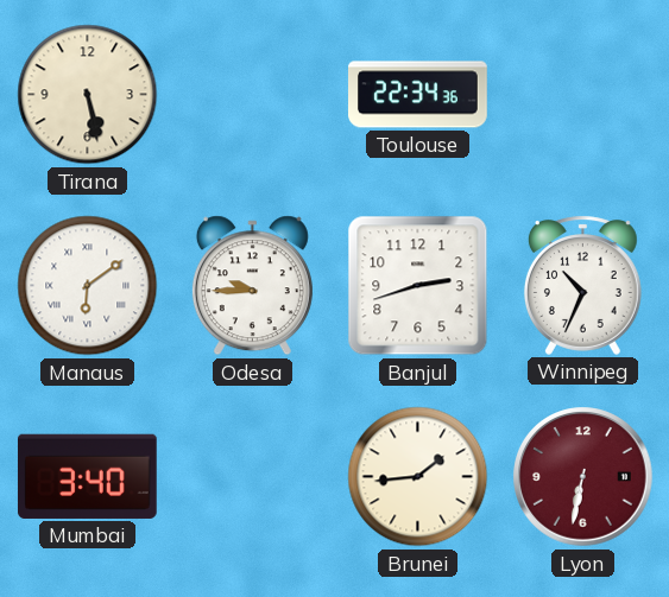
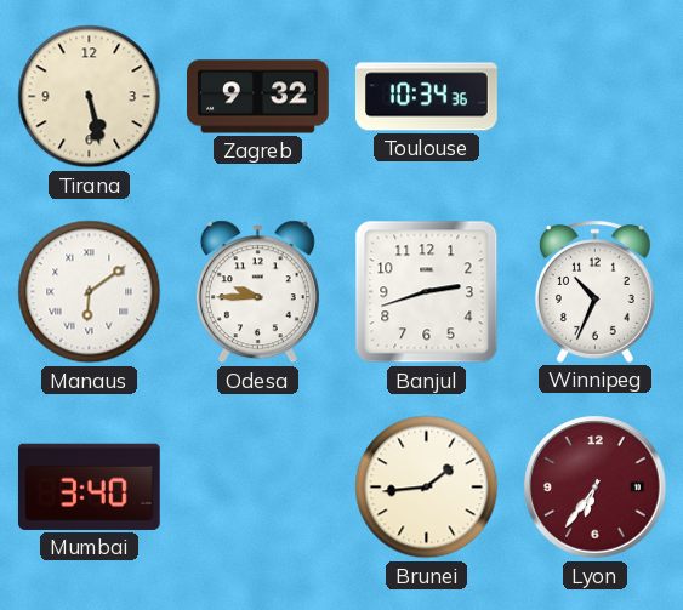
Zagreb: none -> 9:32
Toulouse: 22:34 -> 10:34
Lyon: 6:32 -> 6:36
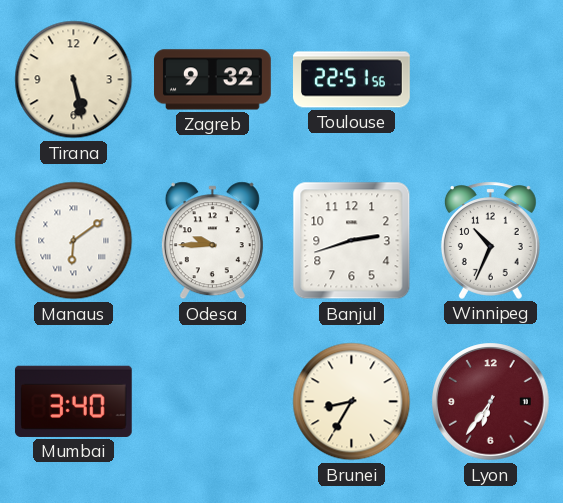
Toulouse: 10:34 -> 22:51
Brunei: 1:44 -> 8:35
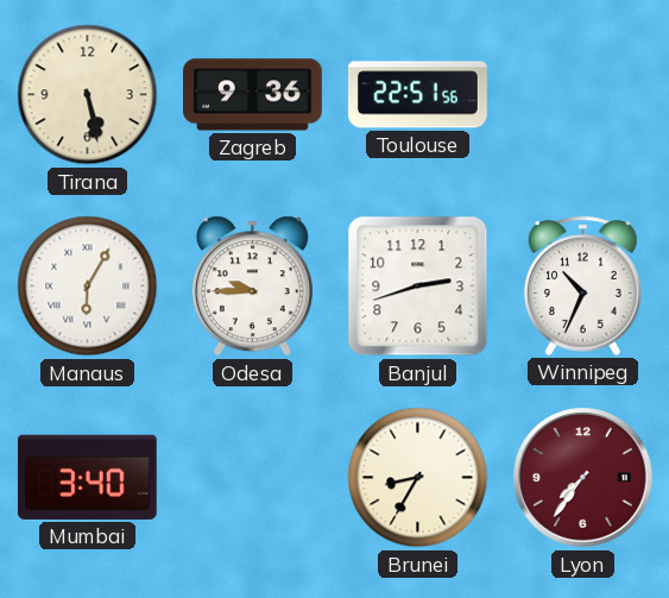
Zagreb: 9:32 -> 9:36
Manaus: 6:09 -> 6:05
Lyon: 6:36 -> 7:36
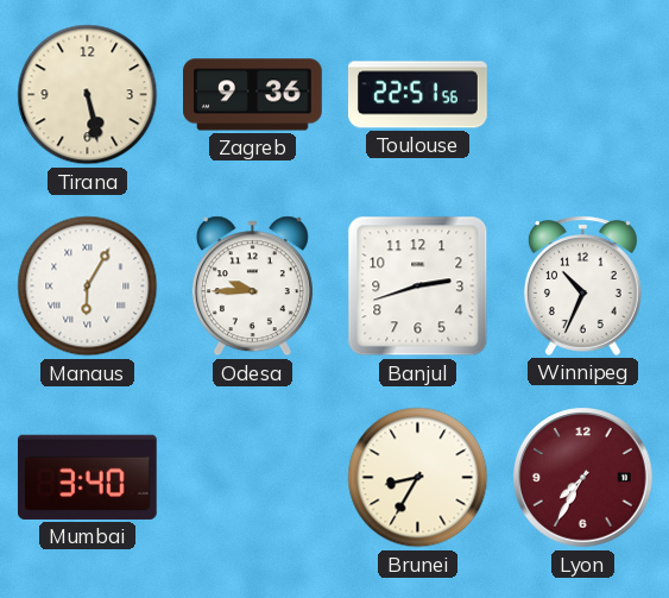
Lyon: 7:36 -> 7:35
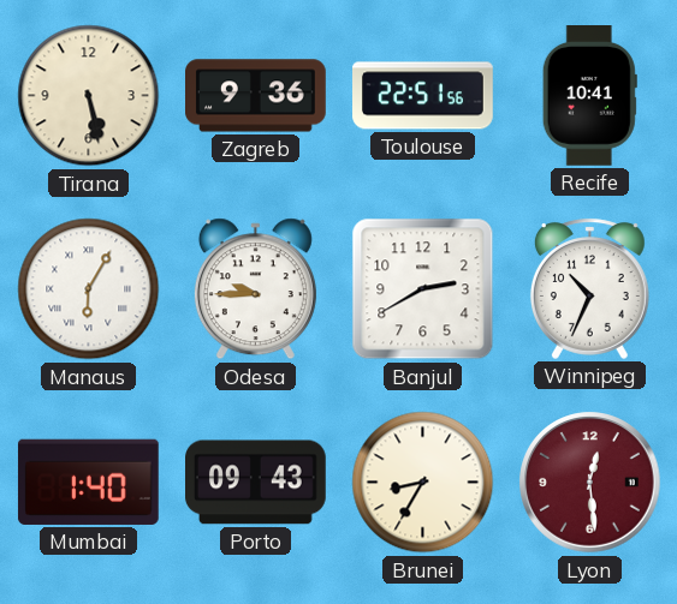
Recife: none -> 10:41
Banjul: 2:42 -> 2:40
Mumbai: 3:40 -> 1:40
Porto: none -> 09:43
Lyon: 7:35 -> 12:29
